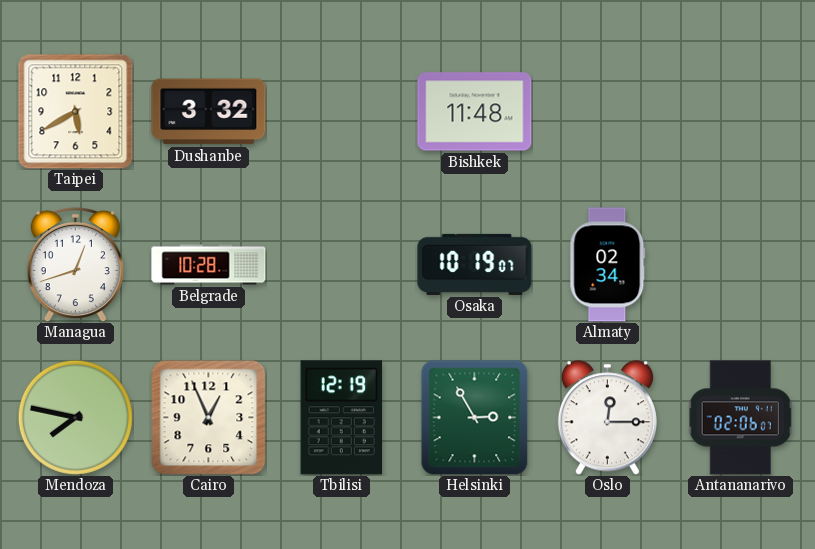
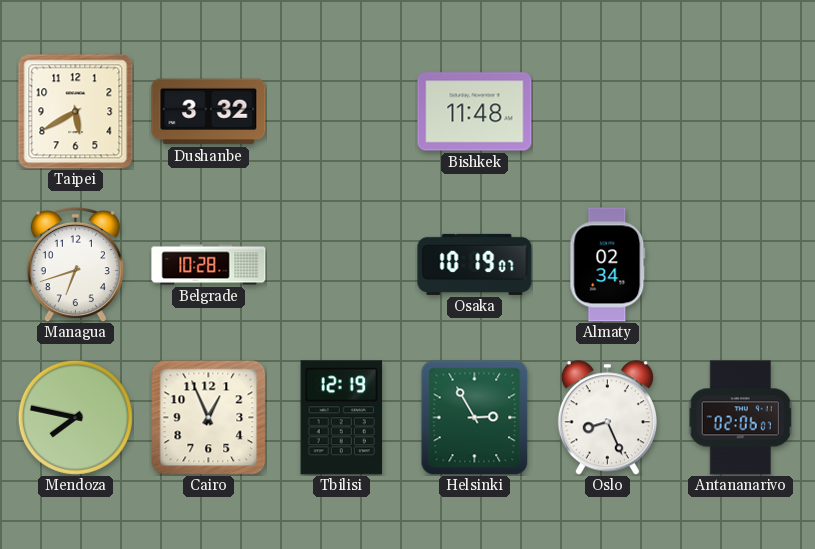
Managua: 12:42 -> 6:42
Oslo: 12:15 -> 8:26
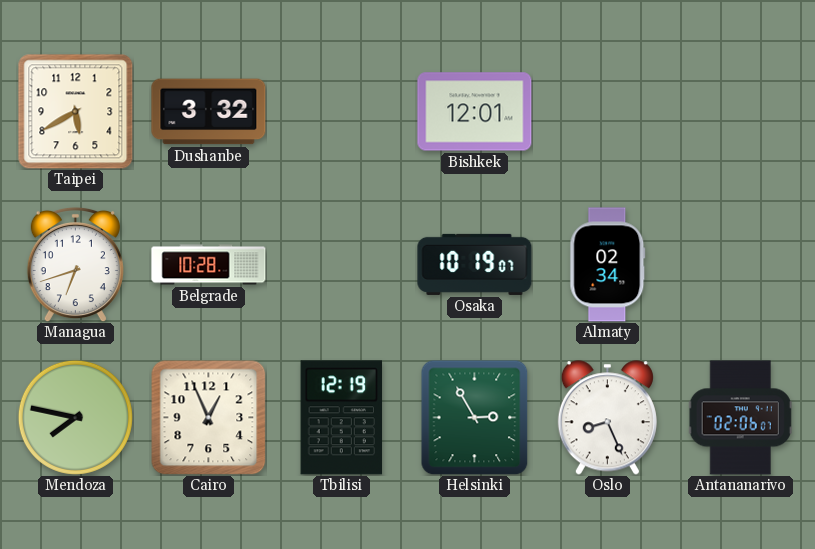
Bishkek: 11:48 -> 12:01
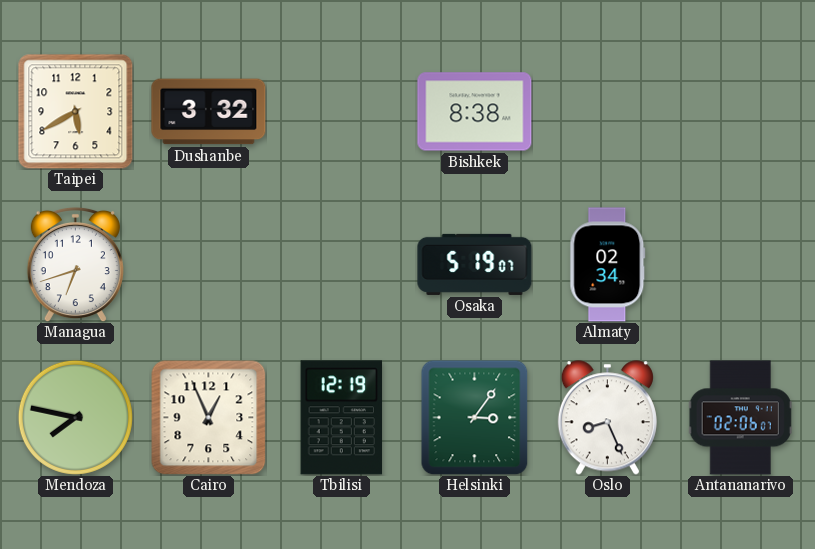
Bishkek: 12:01 -> 8:38
Belgrade: 10:28 -> none
Osaka: 10:19 -> 5:19
Helsinki: 2:55 -> 3:06
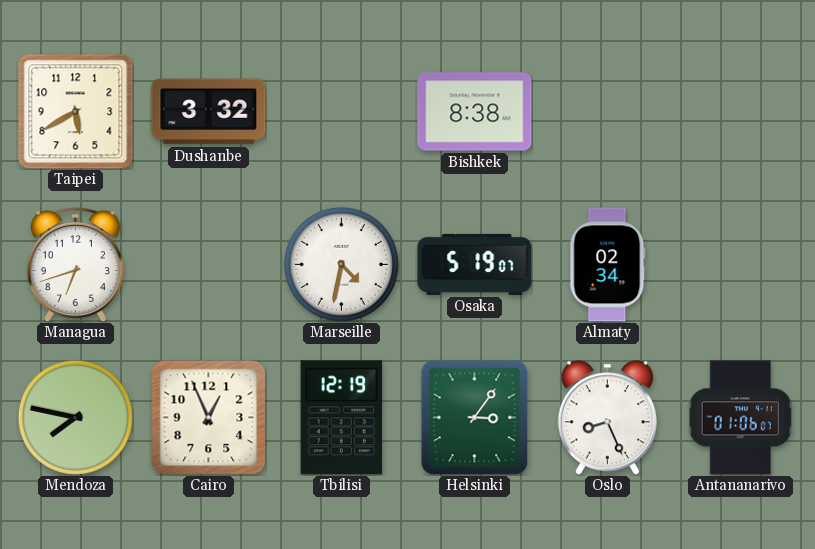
Marseille: none -> 4:32
Antananarivo: 02:06 -> 01:06
